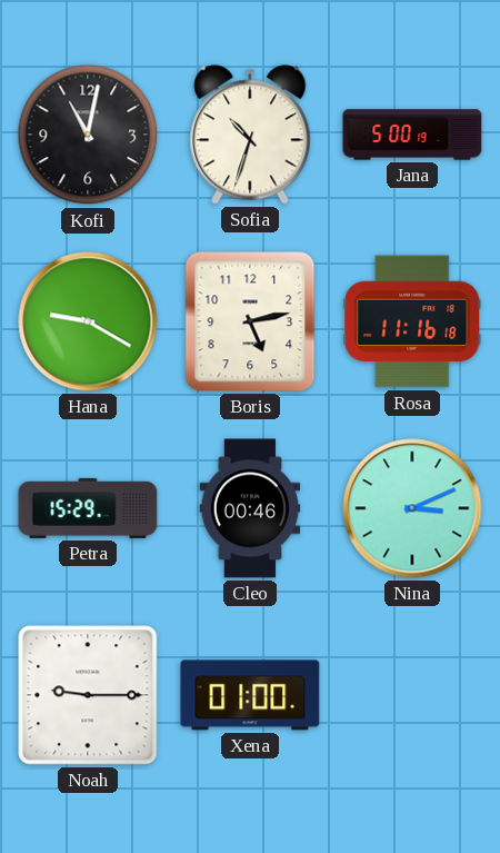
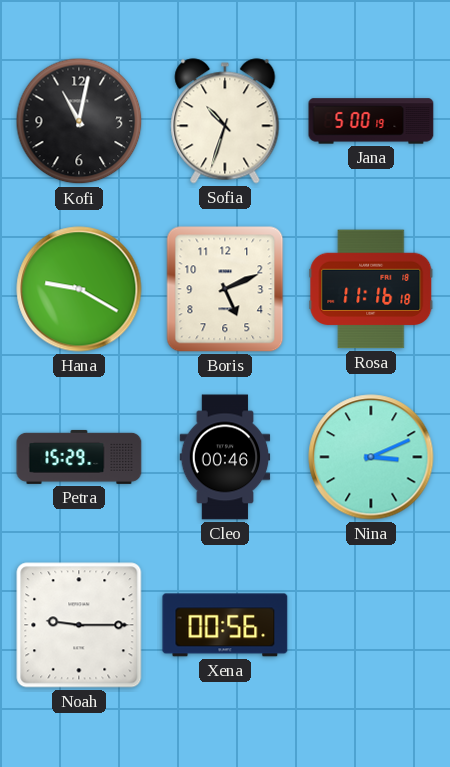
Boris: 5:13 -> 5:11
Xena: 01:00 -> 00:56
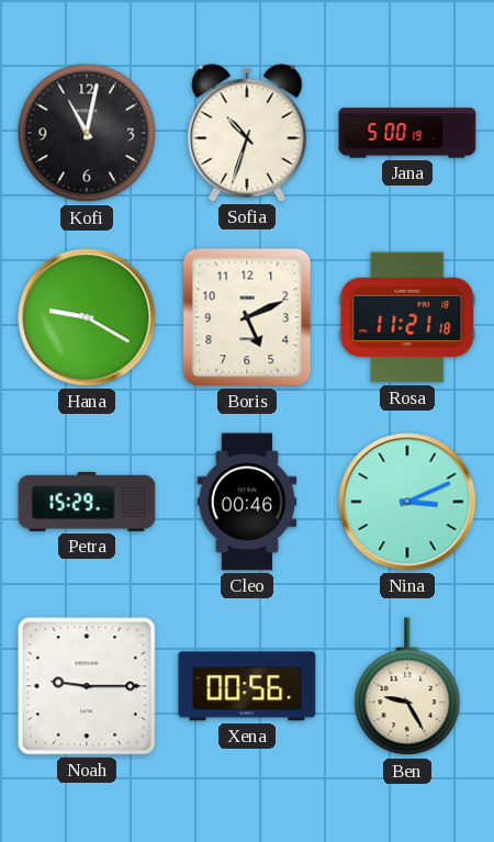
Rosa: 11:16 -> 11:21
Ben: none -> 9:25
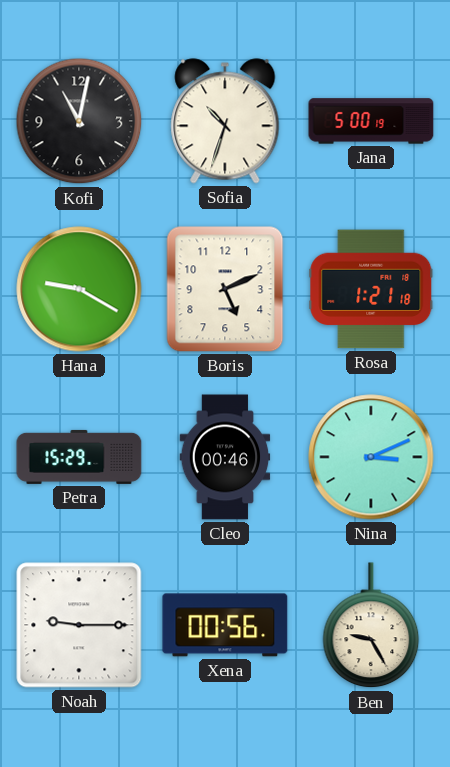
Rosa: 11:21 -> 1:21
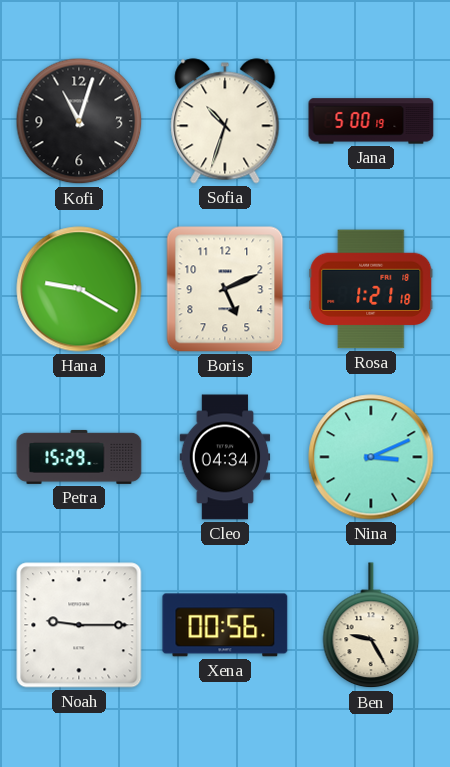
Kofi: 11:02 -> 11:03
Cleo: 00:46 -> 04:34
